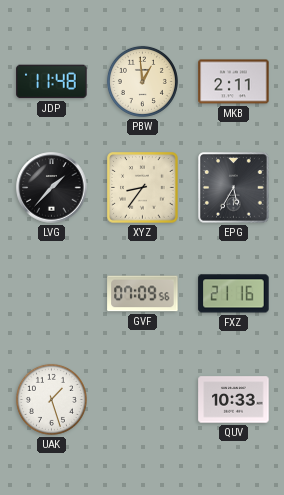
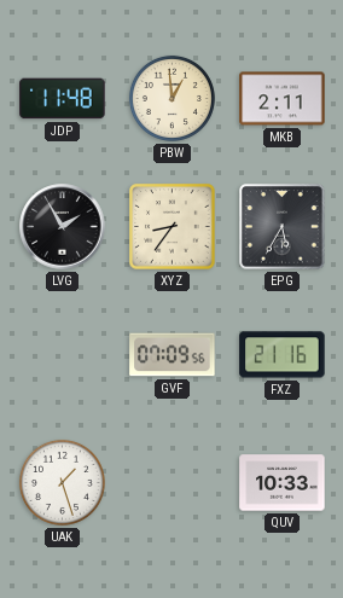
LVG: 1:37 -> 1:55
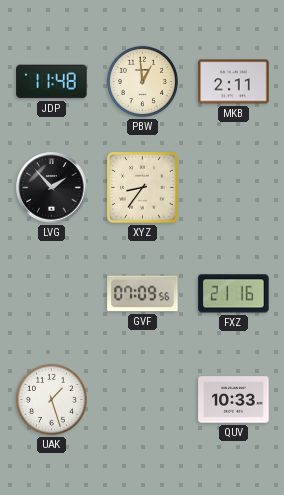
LVG: 1:55 -> 1:53
EPG: 5:35 -> none
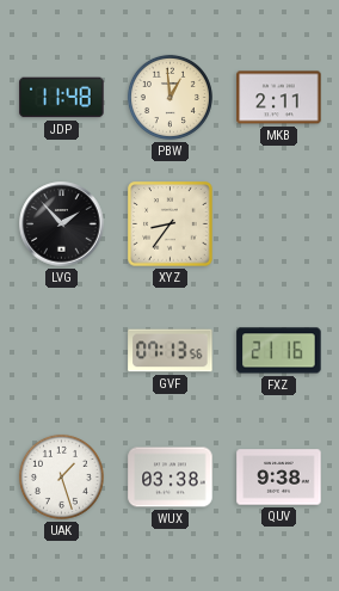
GVF: 07:09 -> 07:13
WUX: none -> 03:38
QUV: 10:33 -> 9:38
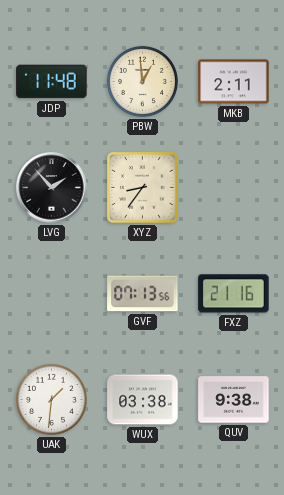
UAK: 1:27 -> 1:31
